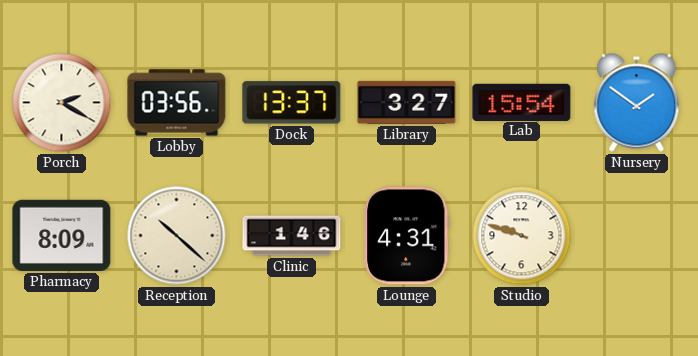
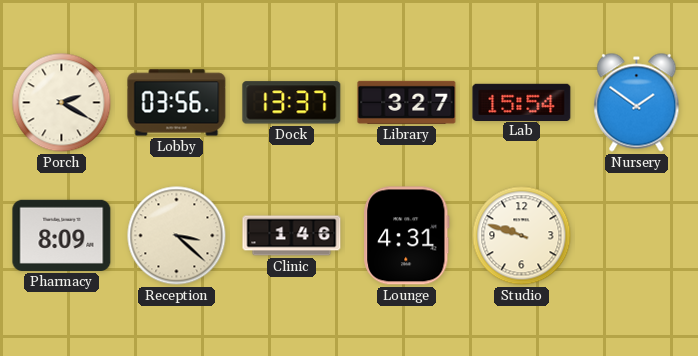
Reception: 10:22 -> 3:22
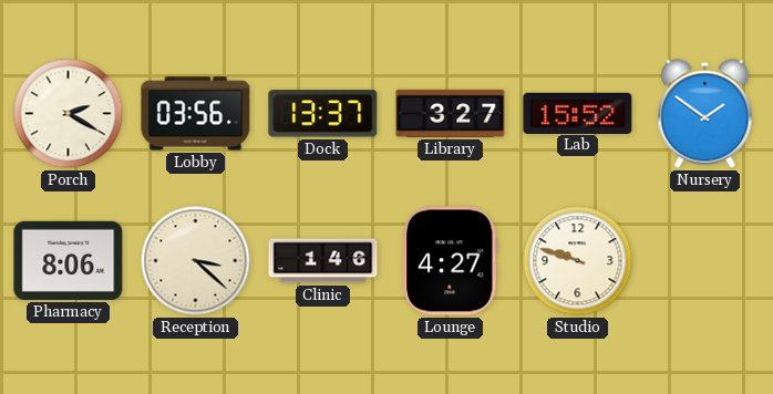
Lab: 15:54 -> 15:52
Pharmacy: 8:09 -> 8:06
Lounge: 4:31 -> 4:27
